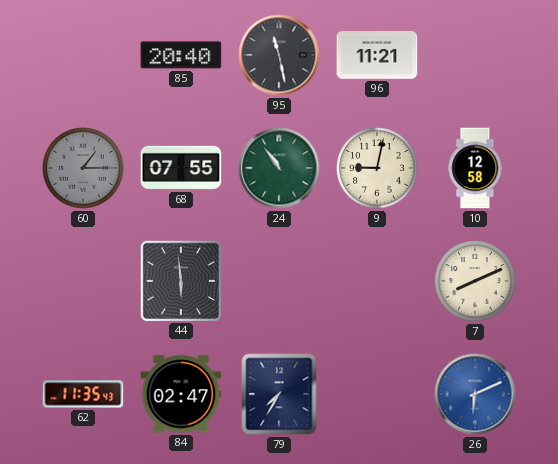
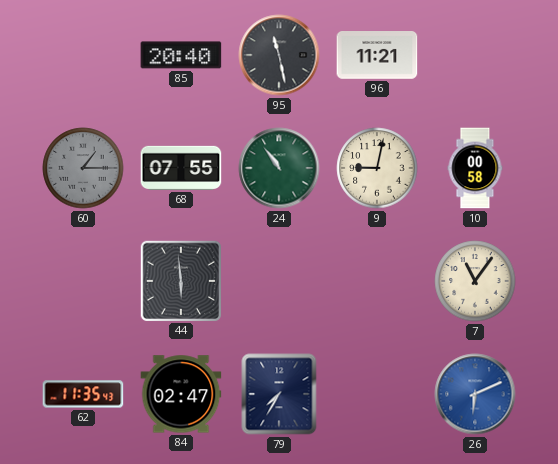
10: 12:58 -> 00:58
7: 8:11 -> 11:06
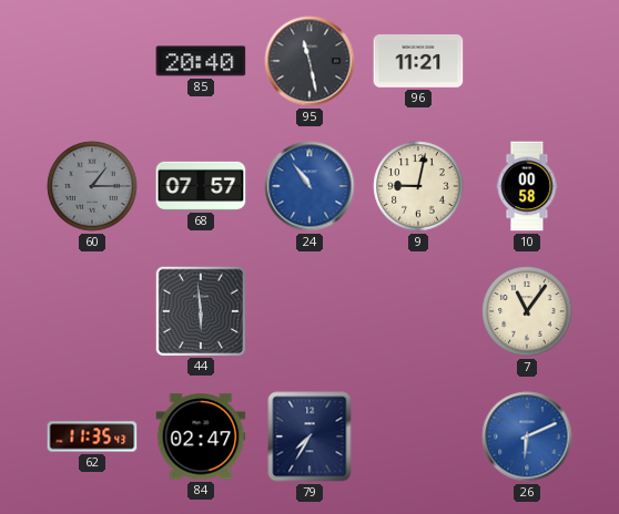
68: 07:55 -> 07:57
24 dial: green -> blue
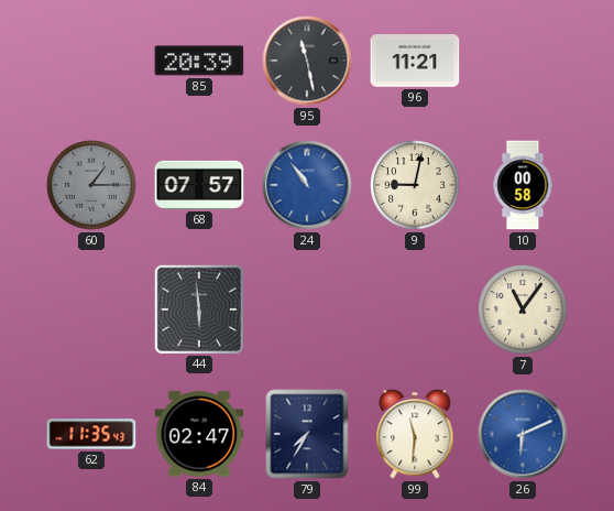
85: 20:40 -> 20:39
99: none -> 11:31
